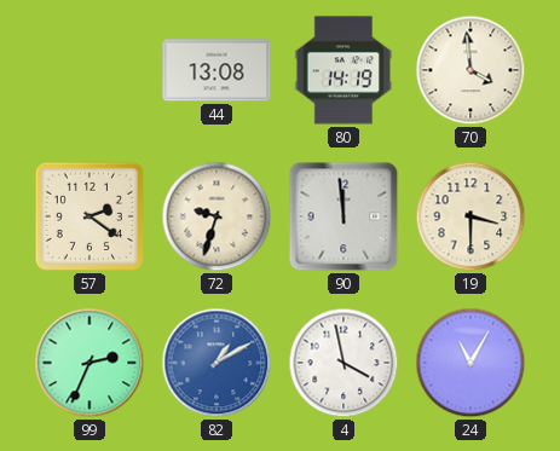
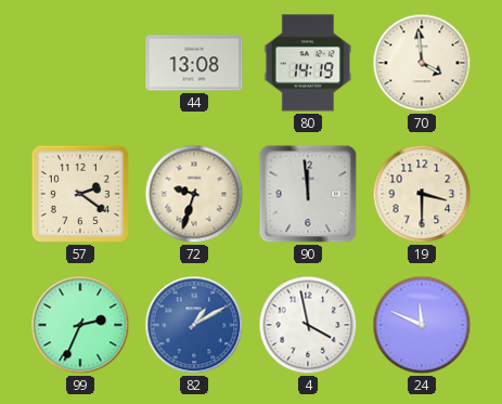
24: 11:05 -> 11:49
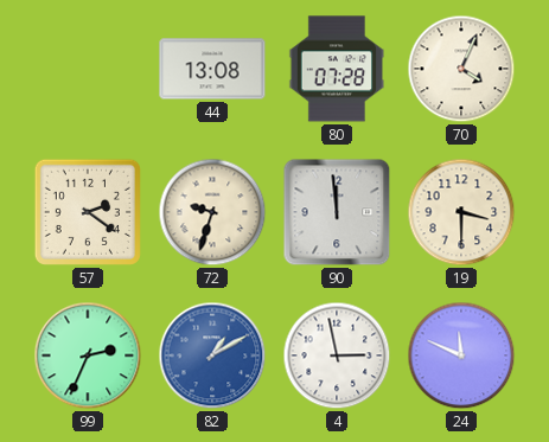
80: 14:19 -> 07:28
70: 3:59 -> 4:04
4: 3:58 -> 2:58
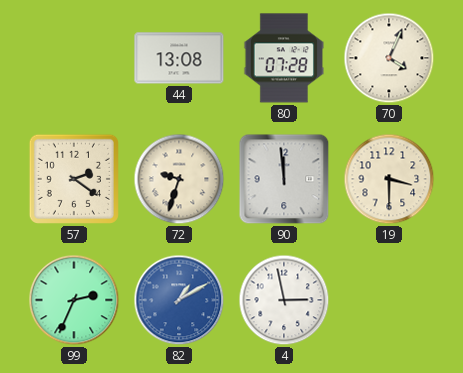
24: 11:49 -> none
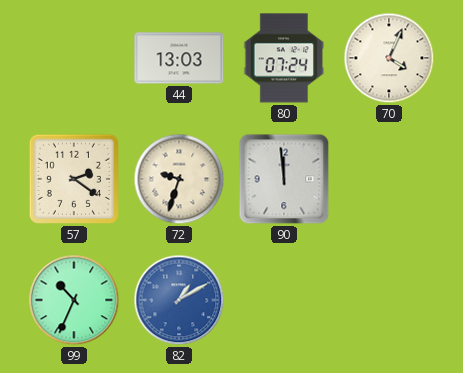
44: 13:08 -> 13:03
80: 07:28 -> 07:24
19: 3:30 -> none
99: 2:34 -> 10:34
4: 2:58 -> none
